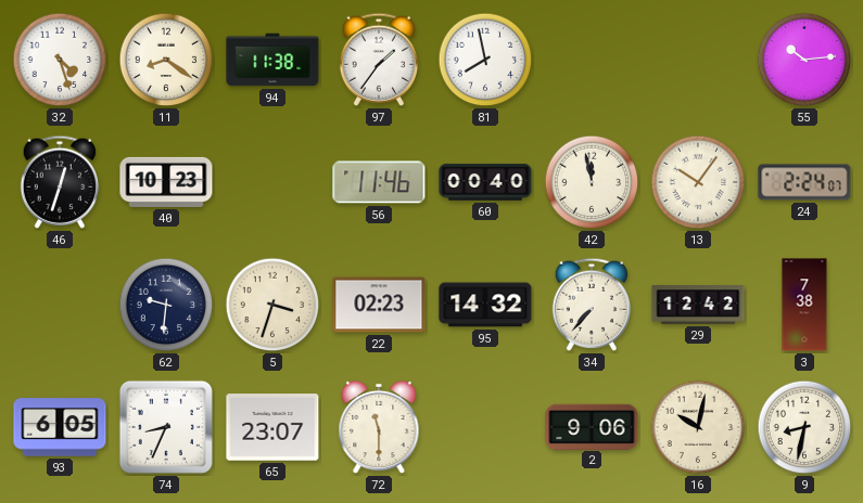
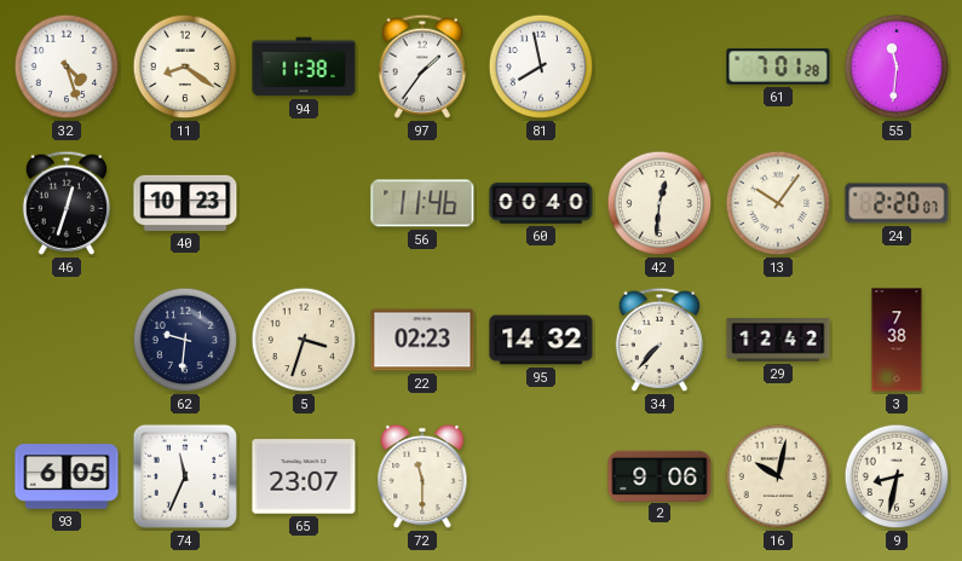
61: none -> 7:01
55: 10:14 -> 11:31
42: 11:58 -> 12:31
24: 2:24 -> 2:20
74: 8:34 -> 11:34
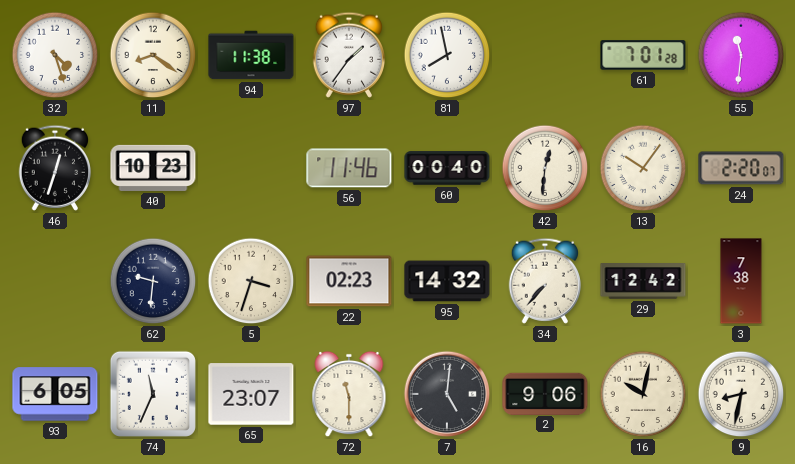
7: none -> 5:01
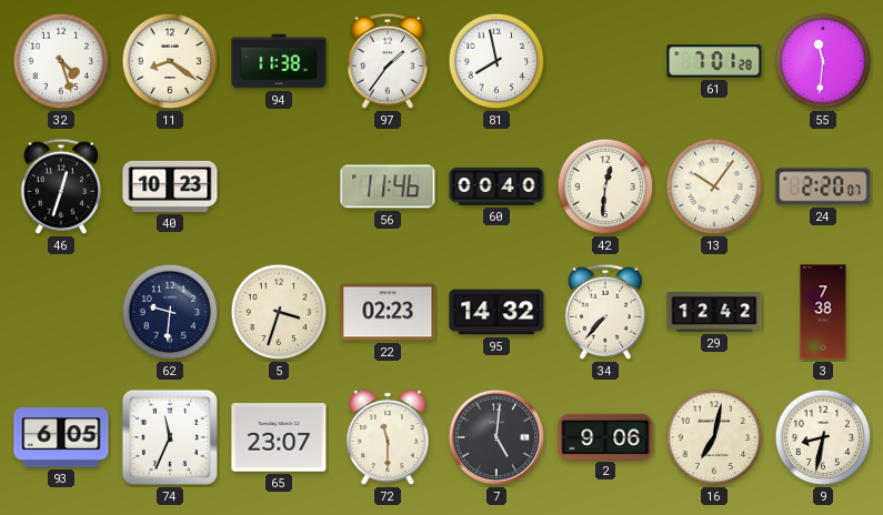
16: 10:02 -> 7:02
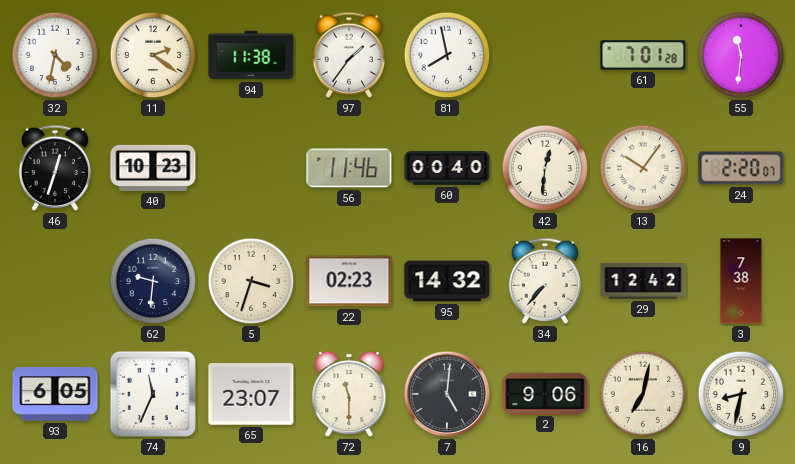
32: 4:27 -> 4:32
11: 8:21 -> 2:21
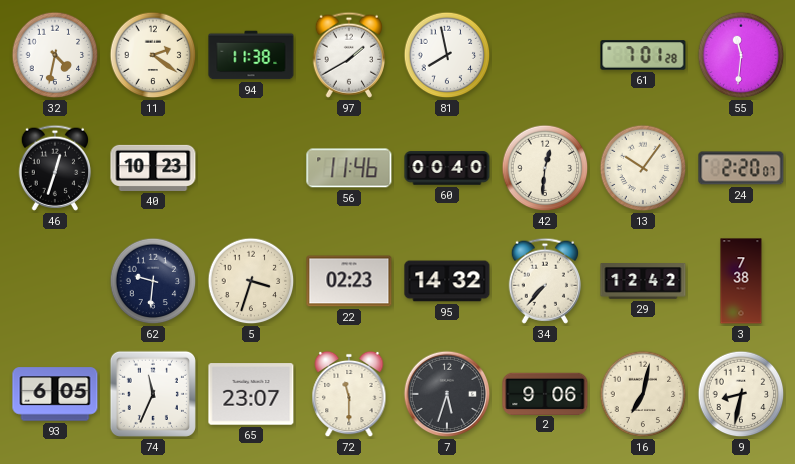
97: 1:36 -> 1:40
7: 5:01 -> 5:33
